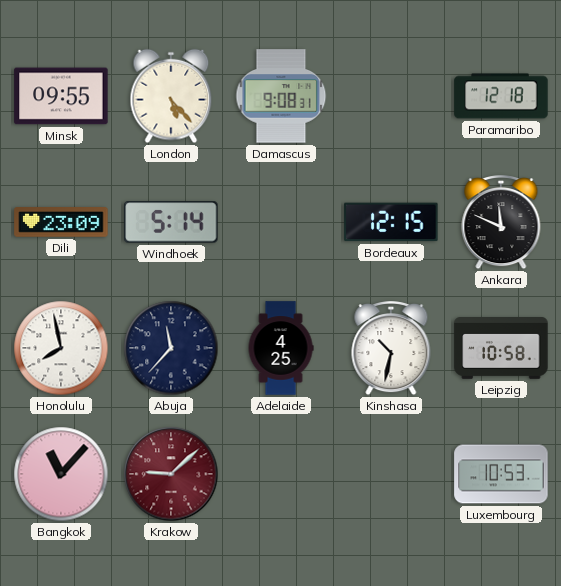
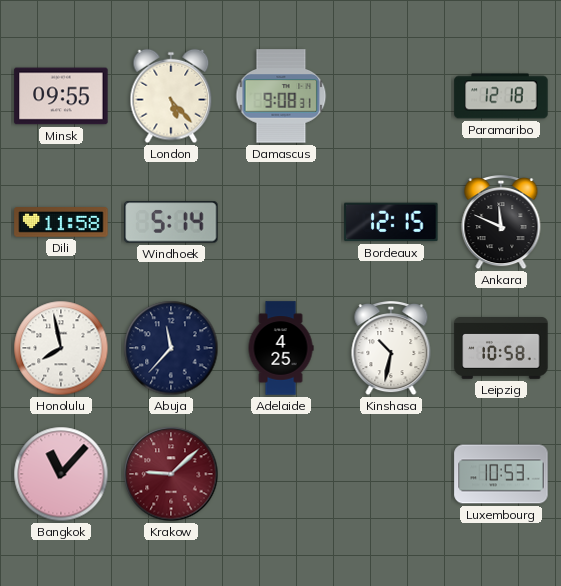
Dili: 23:09 -> 11:58
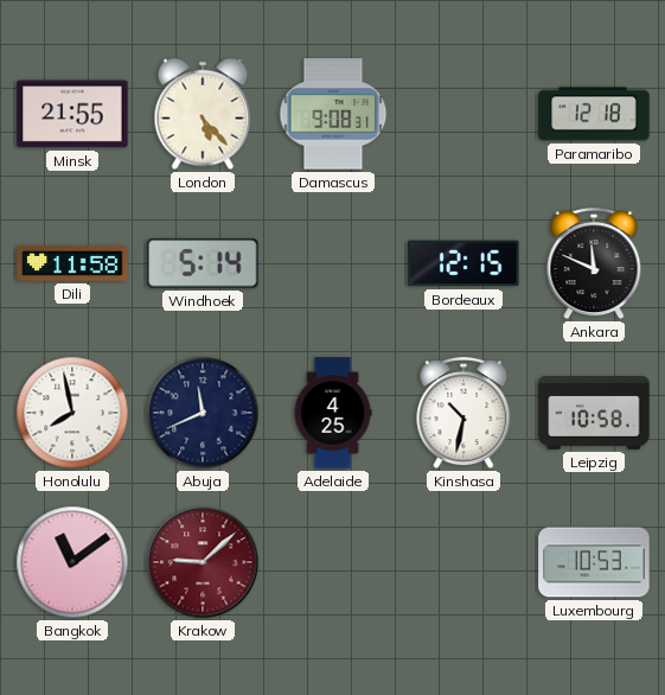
Minsk: 09:55 -> 21:55
Abuja: 11:37 -> 11:41
Bangkok: 11:07 -> 11:09
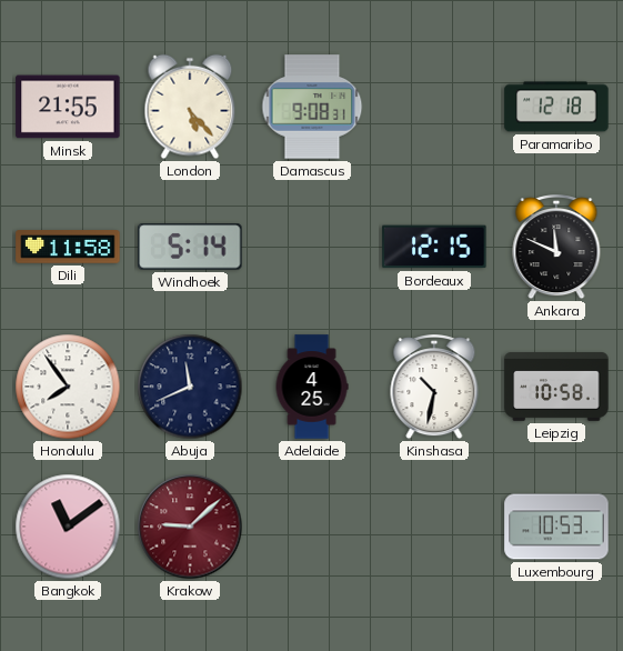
Honolulu: 7:58 -> 7:54
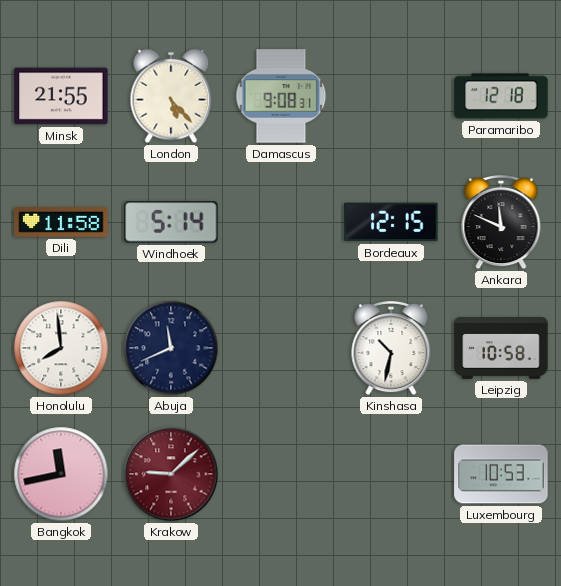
Honolulu: 7:54 -> 7:59
Adelaide: 4:25 -> none
Bangkok: 11:09 -> 11:43
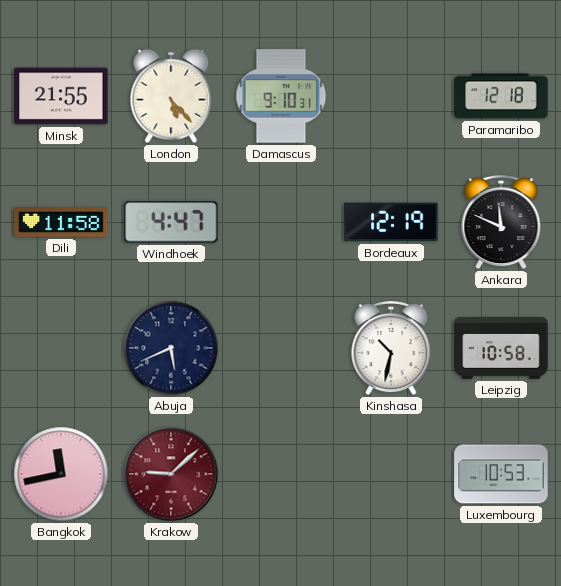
Damascus: 9:08 -> 9:10
Windhoek: 5:14 -> 4:47
Bordeaux: 12:15 -> 12:19
Honolulu: 7:59 -> none
Abuja: 11:41 -> 5:41
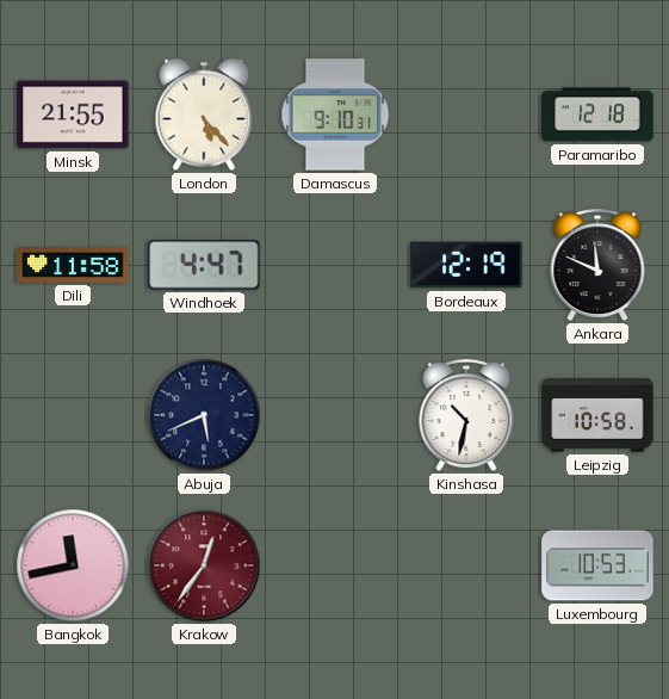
Krakow: 9:08 -> 12:36
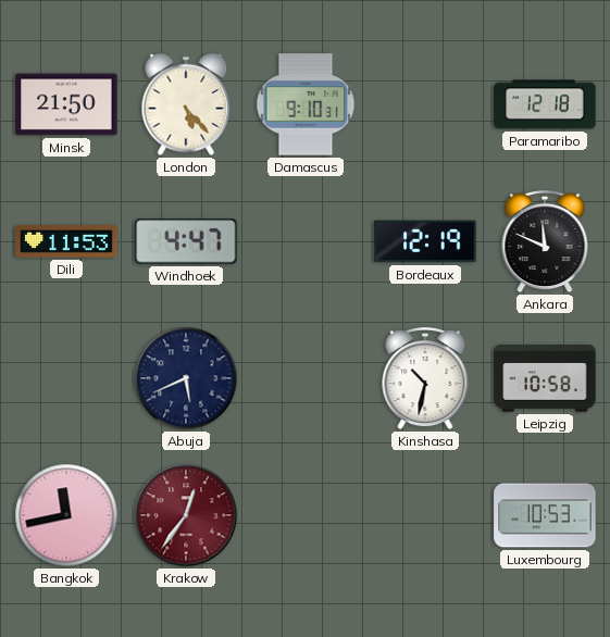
Minsk: 21:55 -> 21:50
Dili: 11:58 -> 11:53
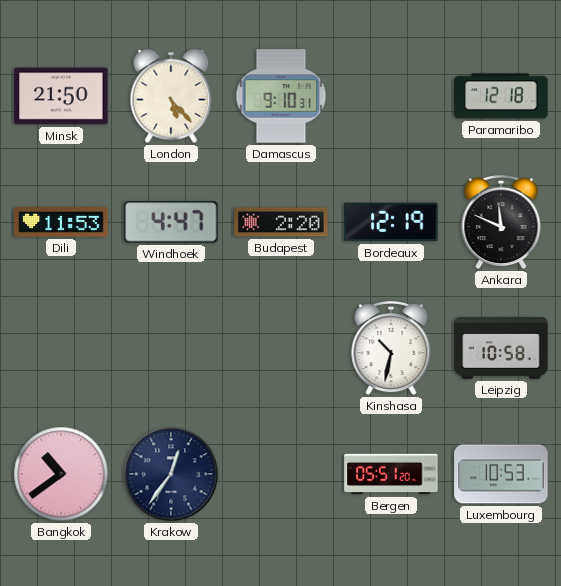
Budapest: none -> 2:20
Abuja: 5:41 -> none
Bangkok: 11:43 -> 10:39
Krakow dial: burgundy -> navy
Bergen: none -> 05:51
